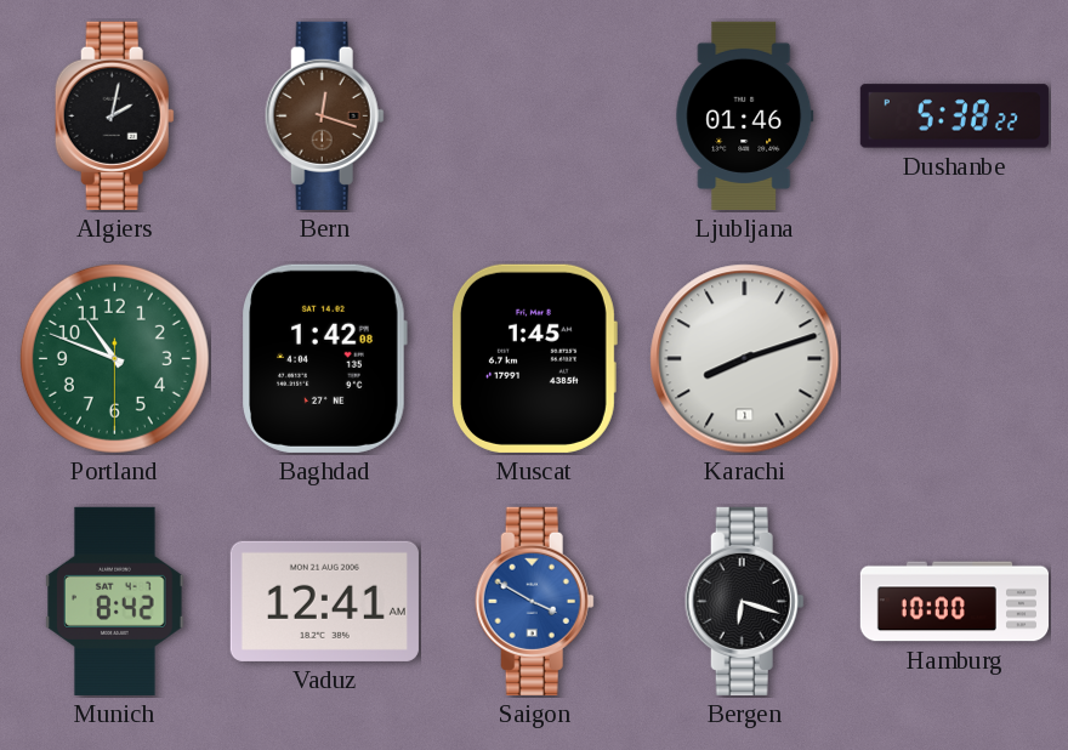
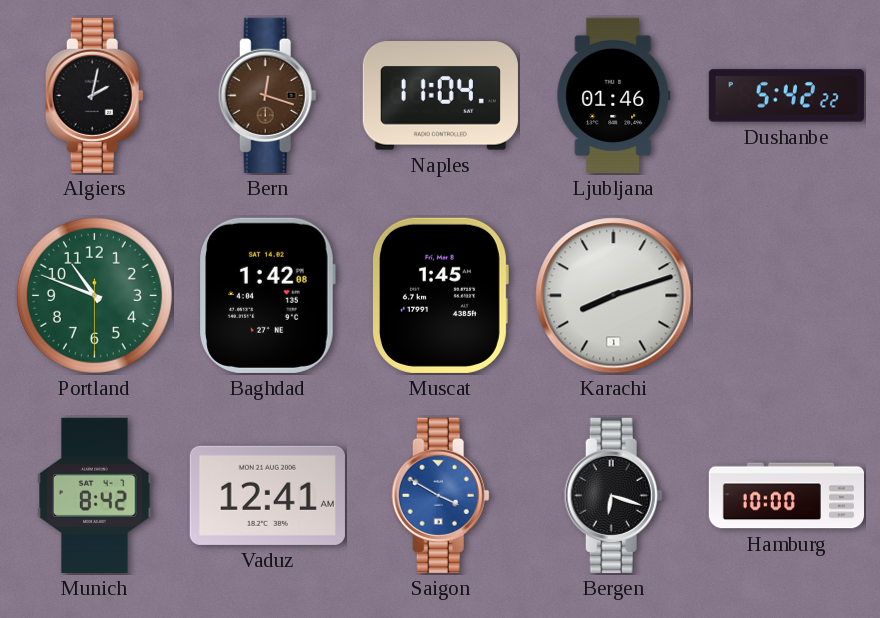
Naples: none -> 11:04
Dushanbe: 5:38 -> 5:42
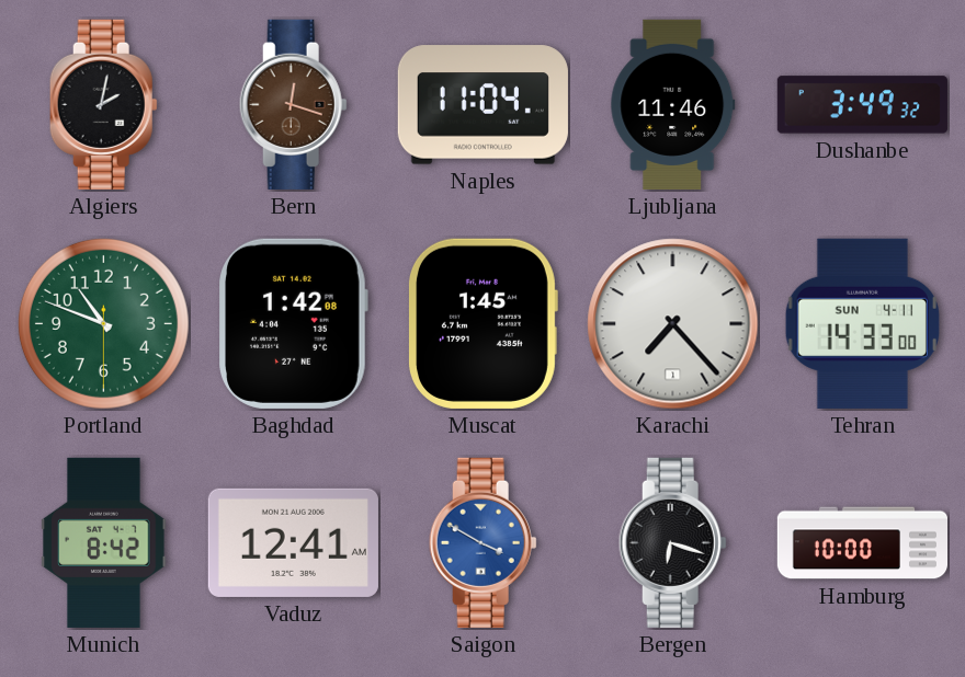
Ljubljana: 01:46 -> 11:46
Dushanbe: 5:42 -> 3:49
Karachi: 8:12 -> 7:23
Tehran: none -> 14:33
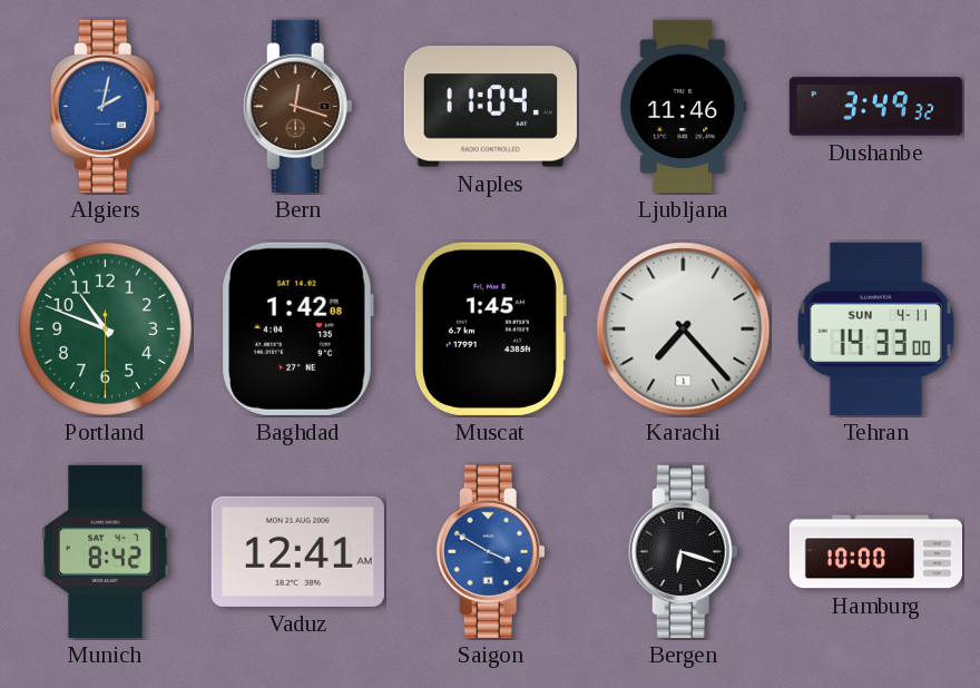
Algiers dial: black -> blue
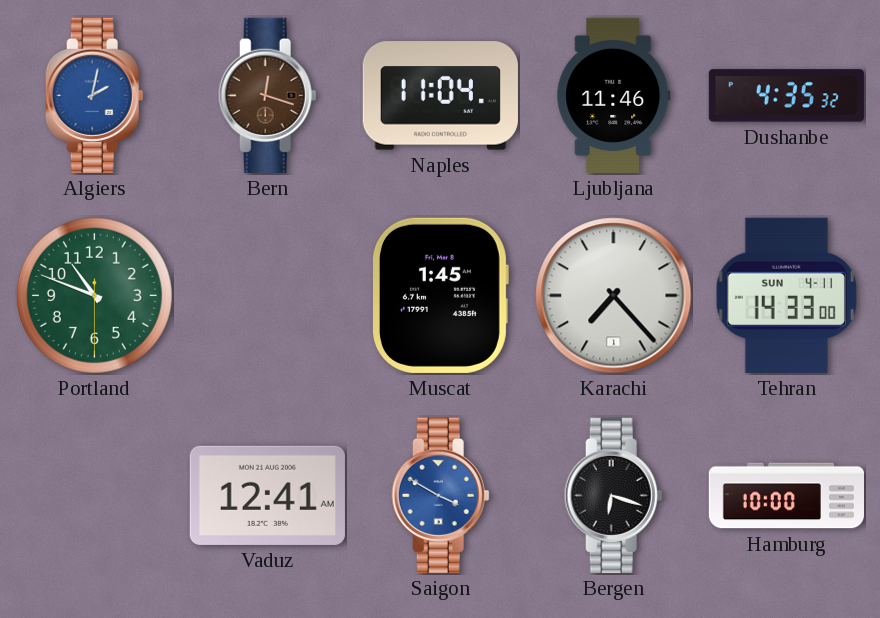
Dushanbe: 3:49 -> 4:35
Baghdad: 1:42 -> none
Munich: 8:42 -> none
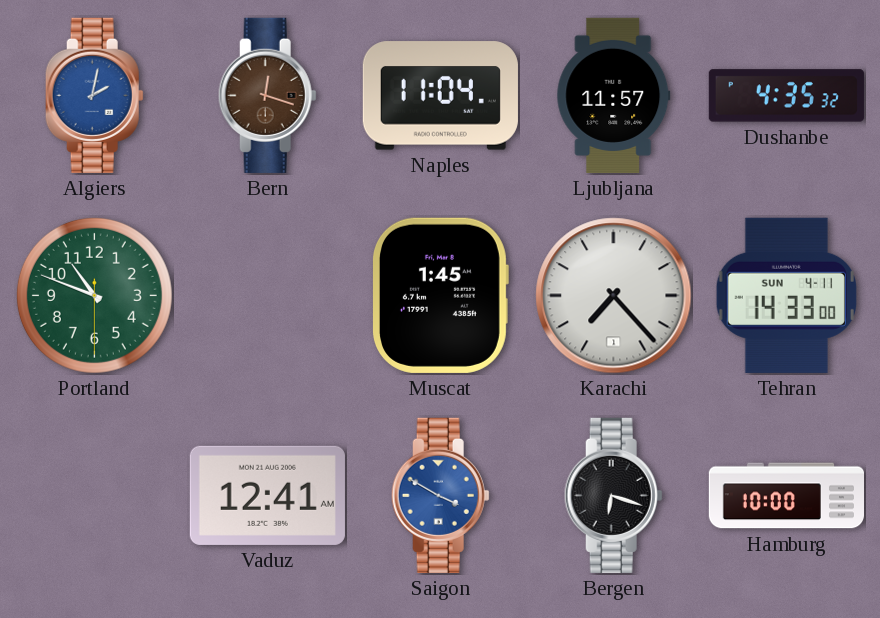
Ljubljana: 11:46 -> 11:57
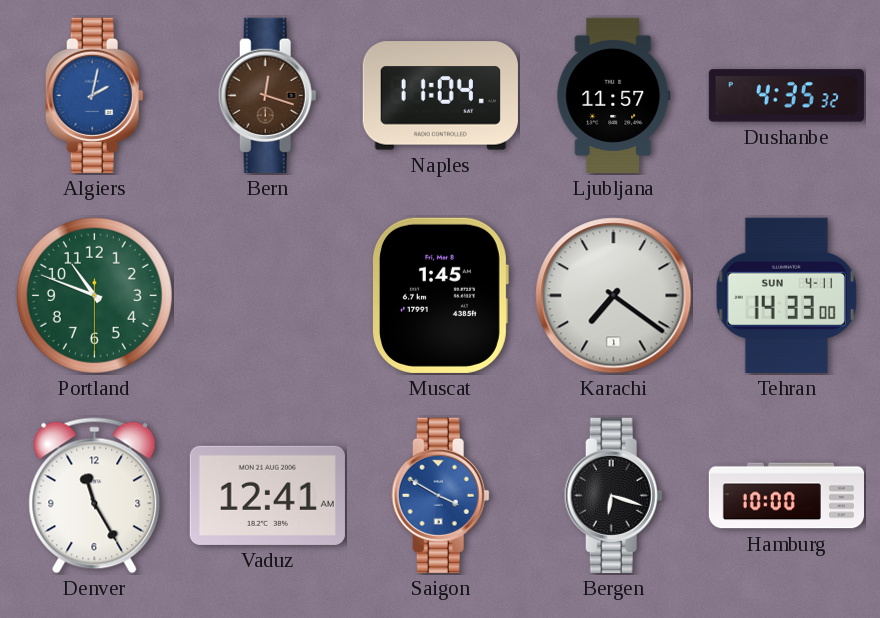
Karachi: 7:23 -> 7:21
Denver: none -> 11:25
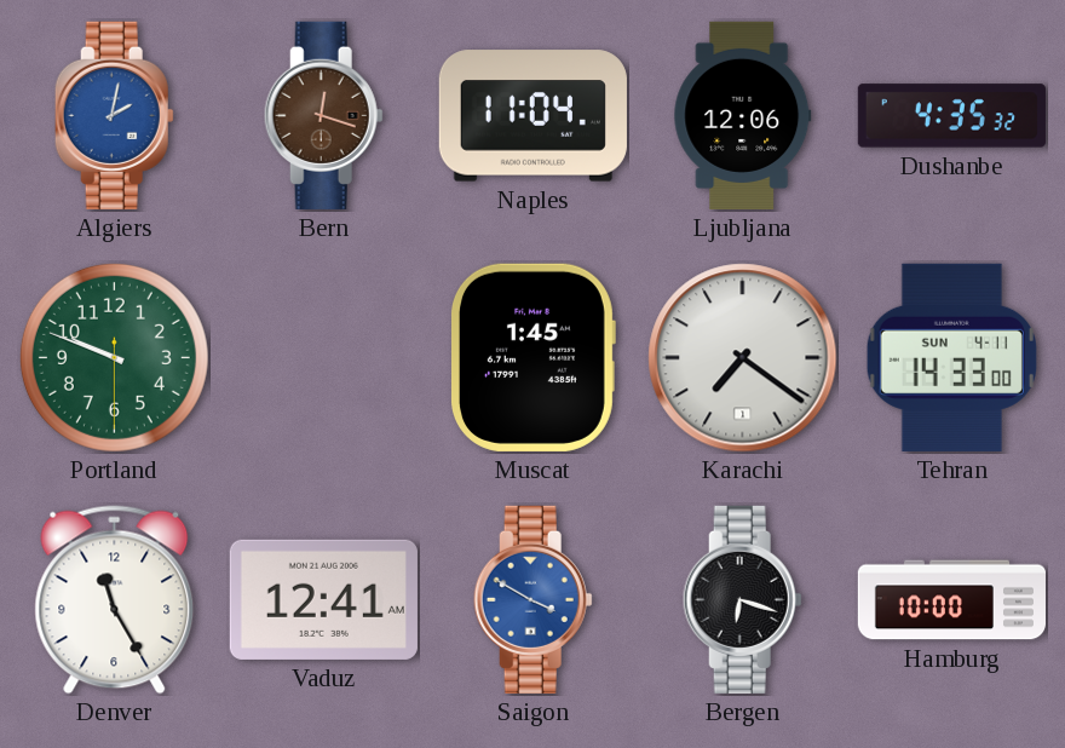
Ljubljana: 11:57 -> 12:06
Portland: 10:48 -> 9:48
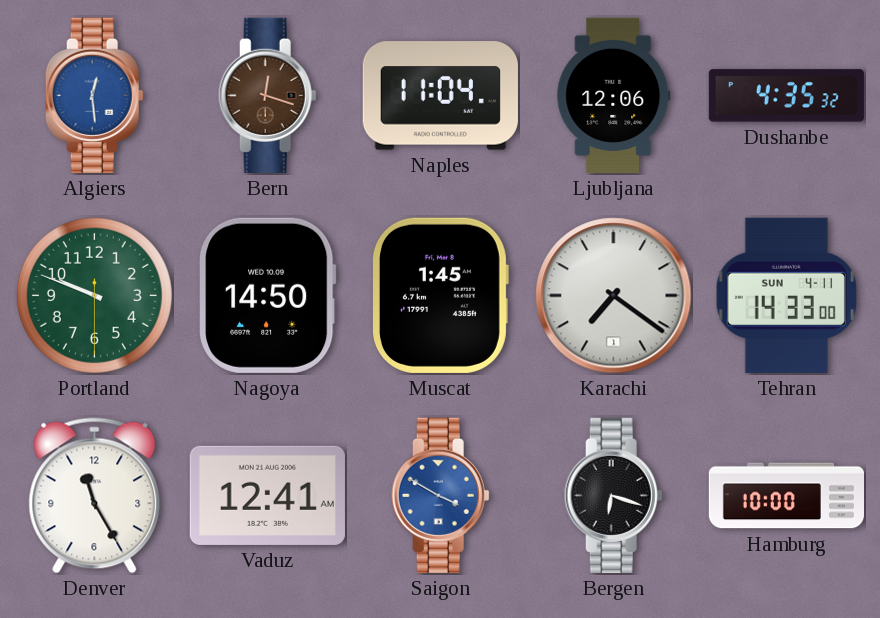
Algiers: 2:02 -> 12:29
Nagoya: none -> 14:50
